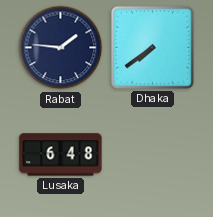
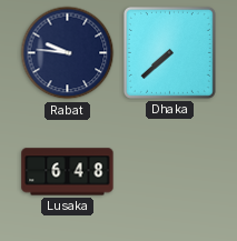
Rabat: 1:46 -> 9:46
Dhaka: 7:39 -> 7:38
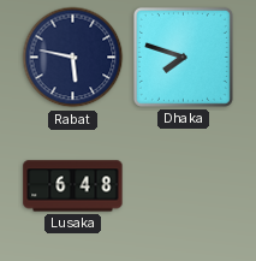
Rabat: 9:46 -> 5:47
Dhaka: 7:38 -> 7:48
